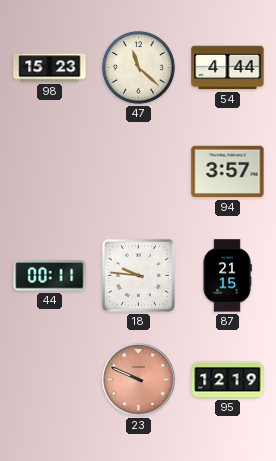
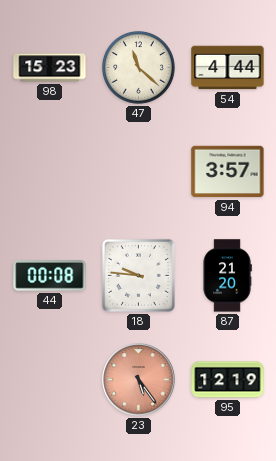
44: 00:11 -> 00:08
87: 21:15 -> 21:20
23: 9:49 -> 5:24
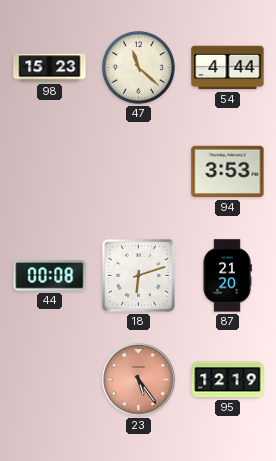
94: 3:57 -> 3:53
18: 9:46 -> 6:12
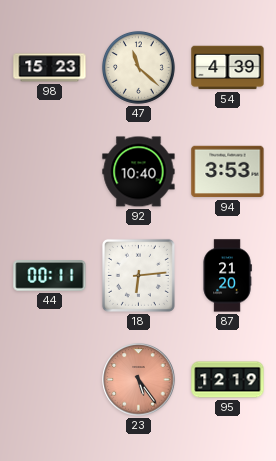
54: 4:44 -> 4:39
92: none -> 10:40
44: 00:08 -> 00:11
18: 6:12 -> 6:14
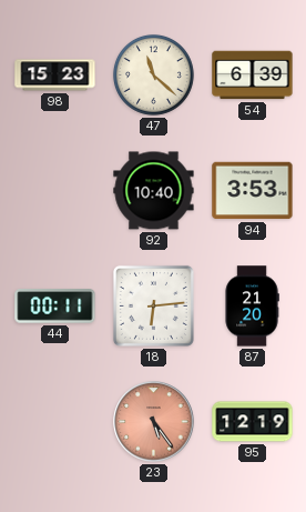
54: 4:39 -> 6:39
